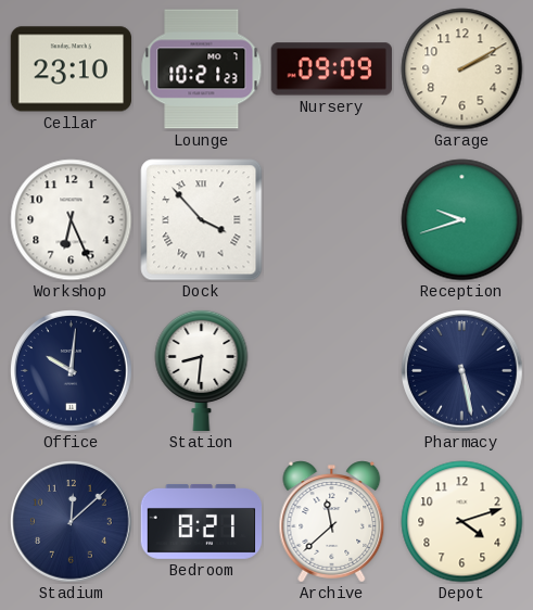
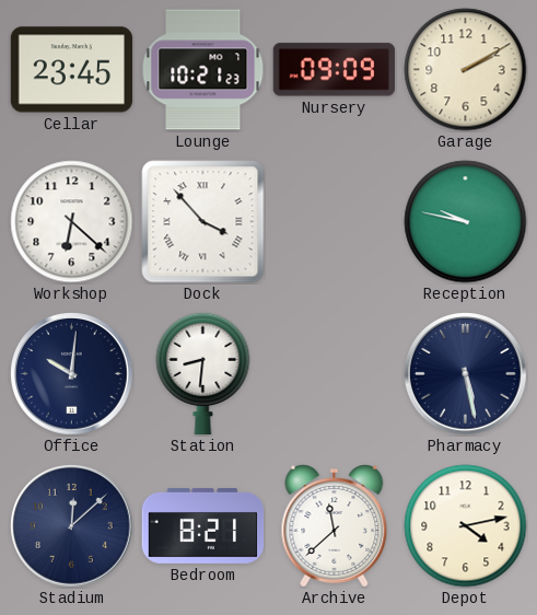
Cellar: 23:10 -> 23:45
Workshop: 6:26 -> 6:22
Reception: 9:42 -> 9:47
Depot: 4:12 -> 4:13
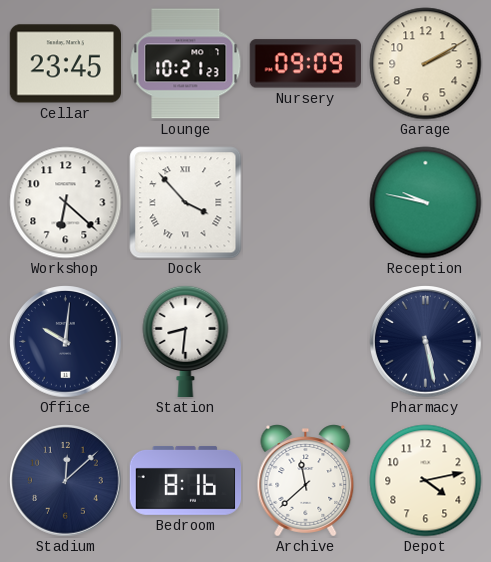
Bedroom: 8:21 -> 8:16
